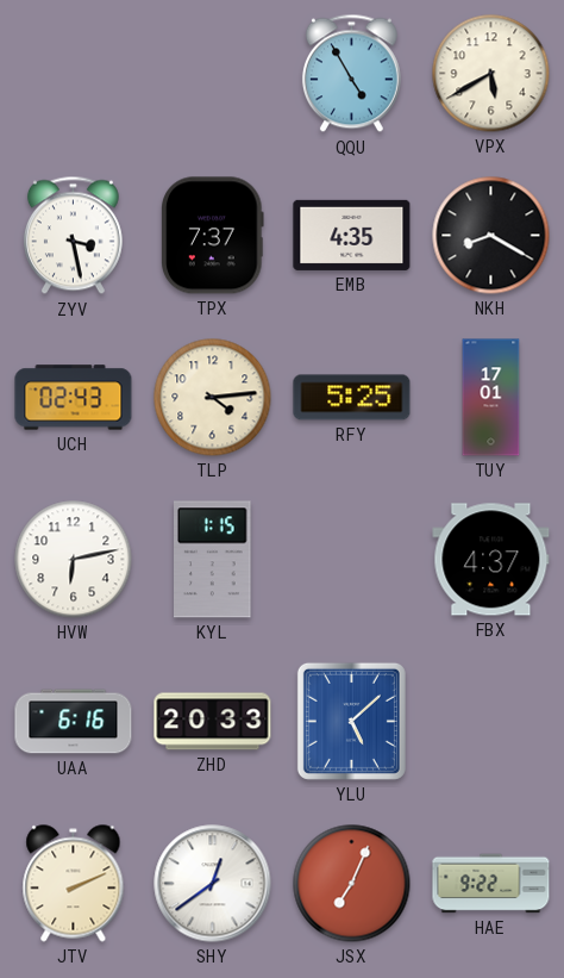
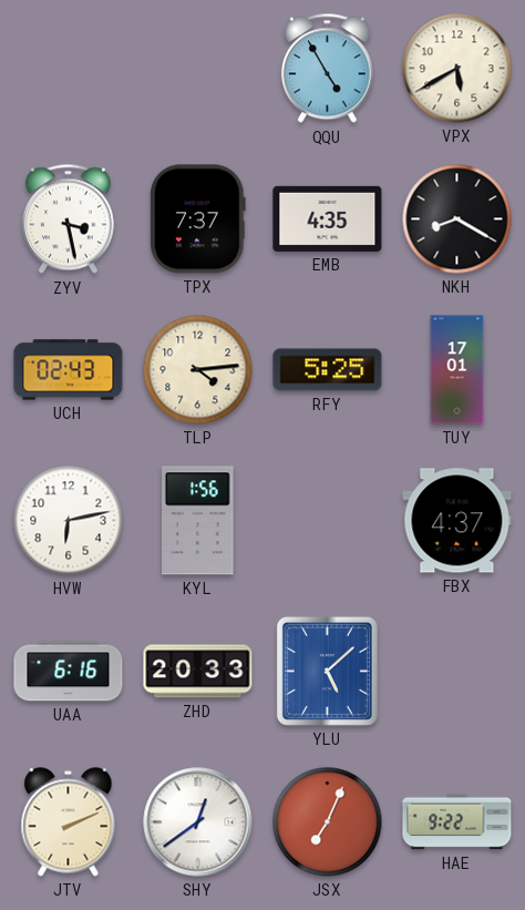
KYL: 1:15 -> 1:56
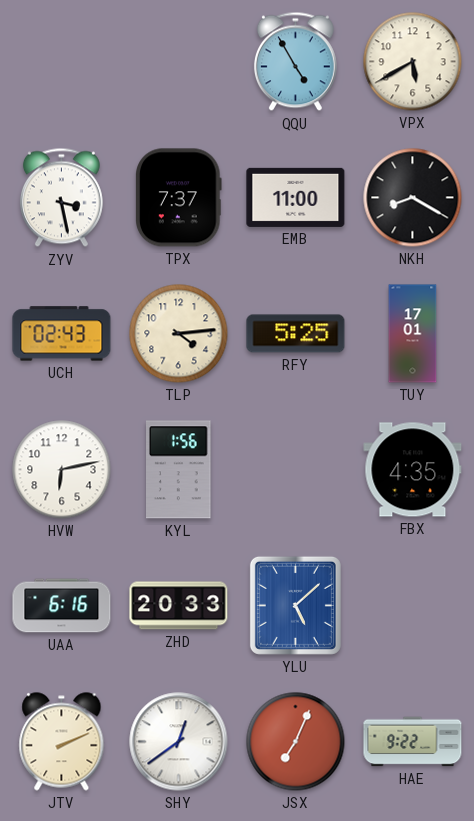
EMB: 4:35 -> 11:00
FBX: 4:37 -> 4:35
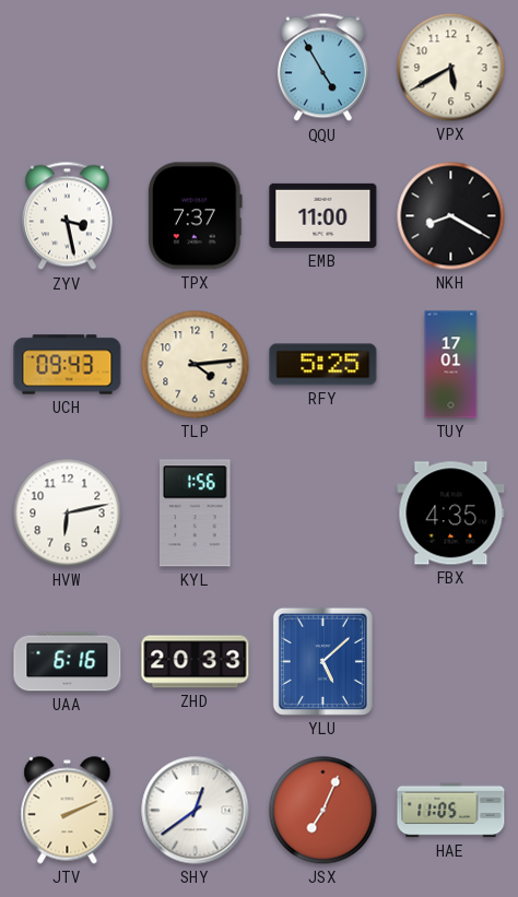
UCH: 02:43 -> 09:43
HAE: 9:22 -> 11:05
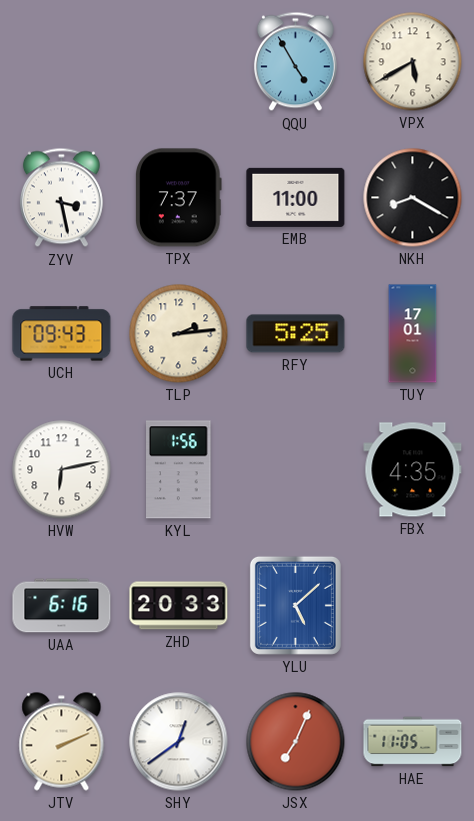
TLP: 4:14 -> 2:14
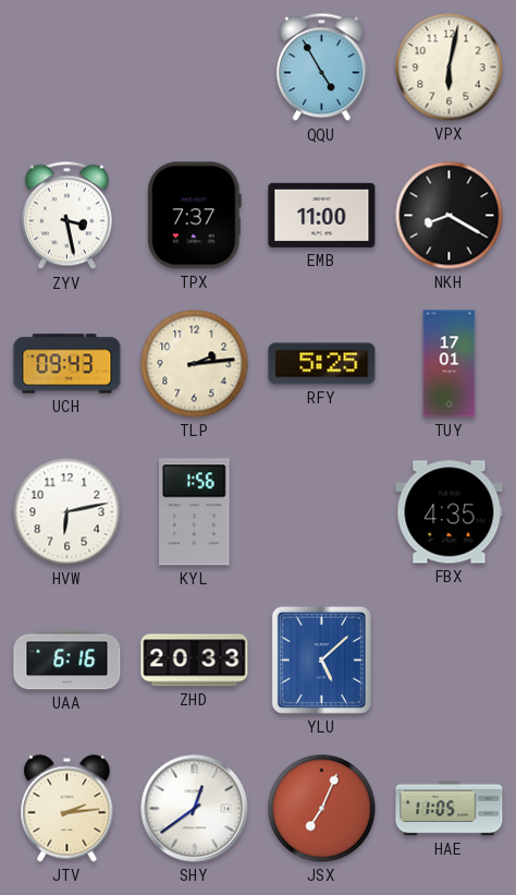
VPX: 5:40 -> 6:02
JTV: 2:11 -> 2:14
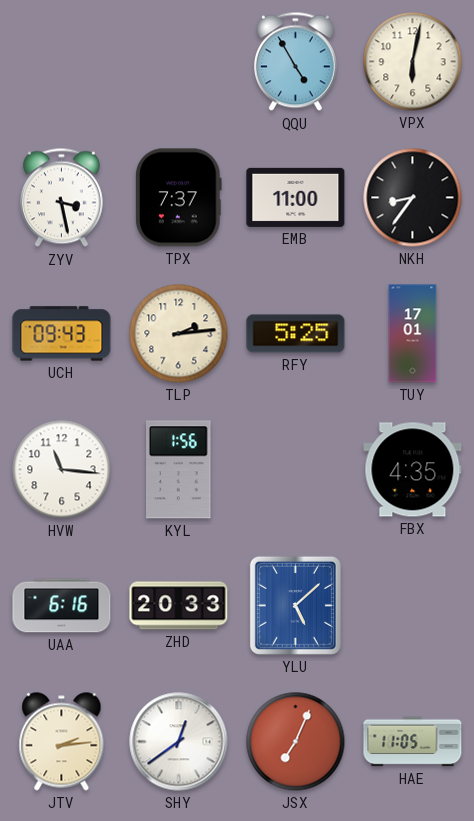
NKH: 8:20 -> 8:36
HVW: 6:13 -> 11:16
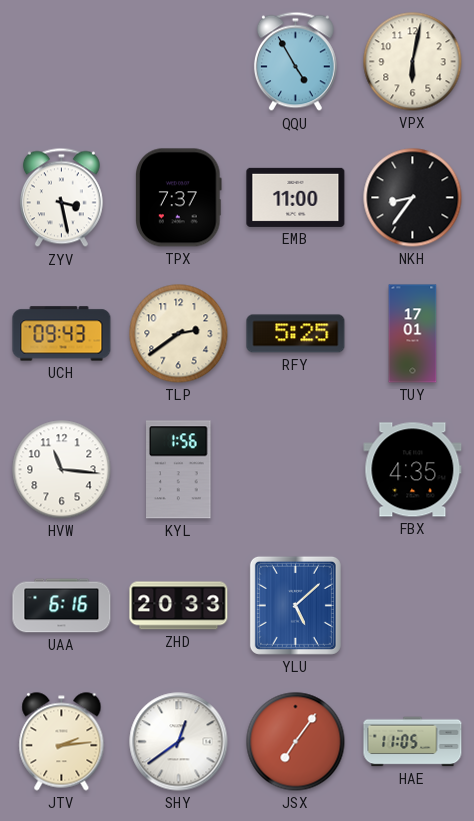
TLP: 2:14 -> 2:39
JSX: 7:04 -> 7:06
